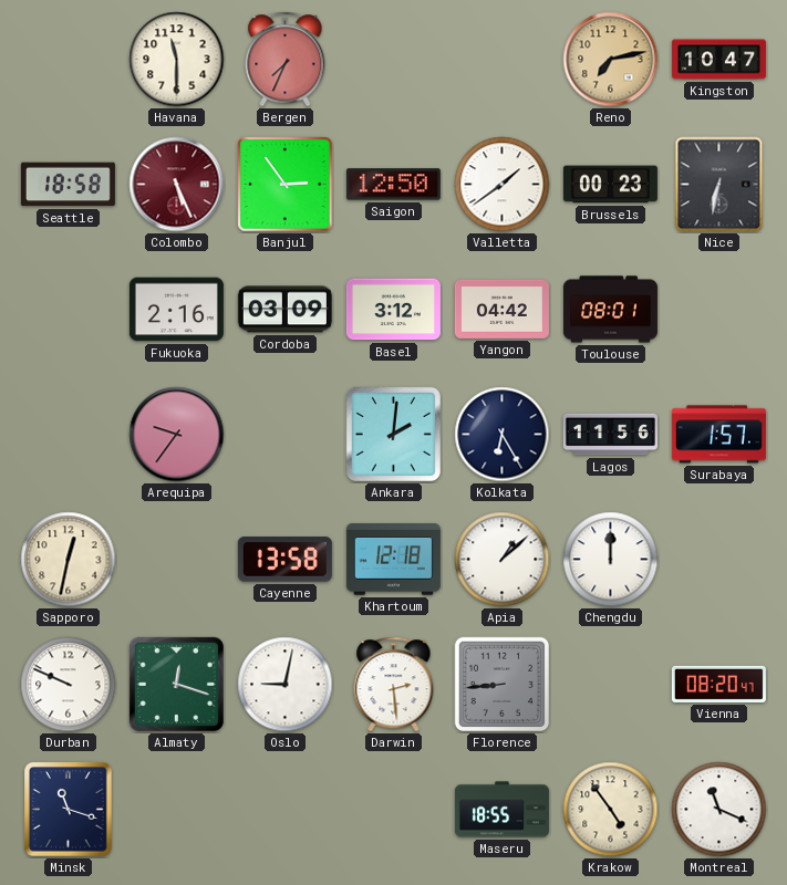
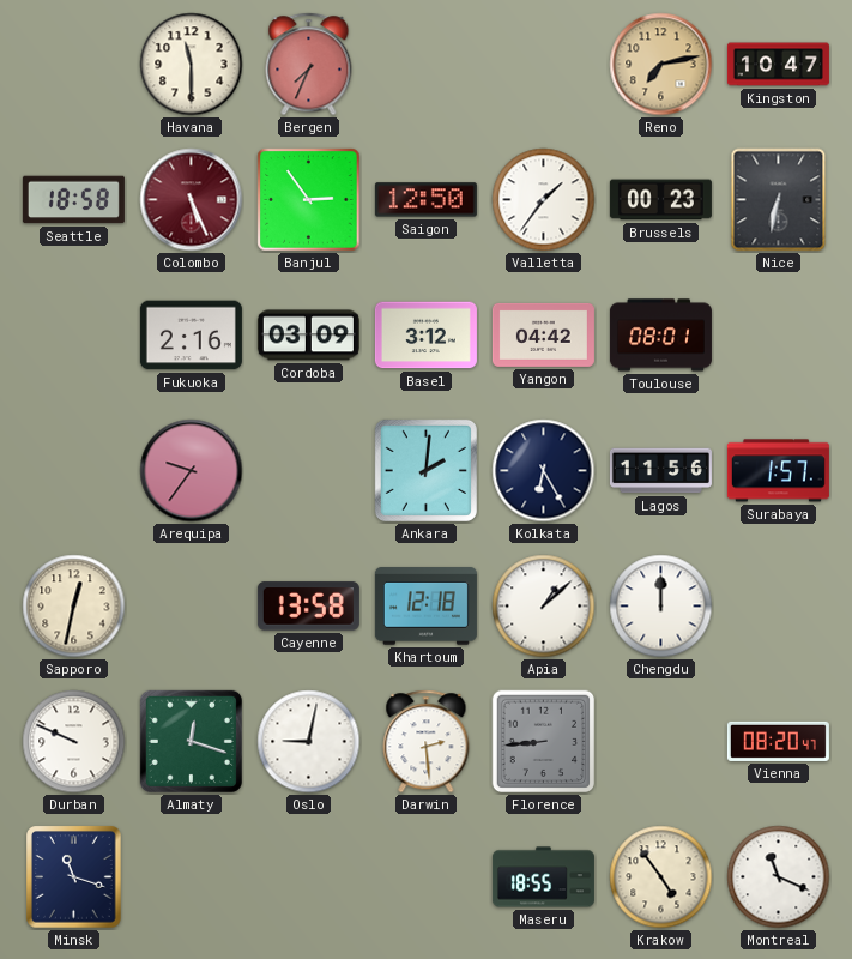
Valletta: 1:39 -> 1:36
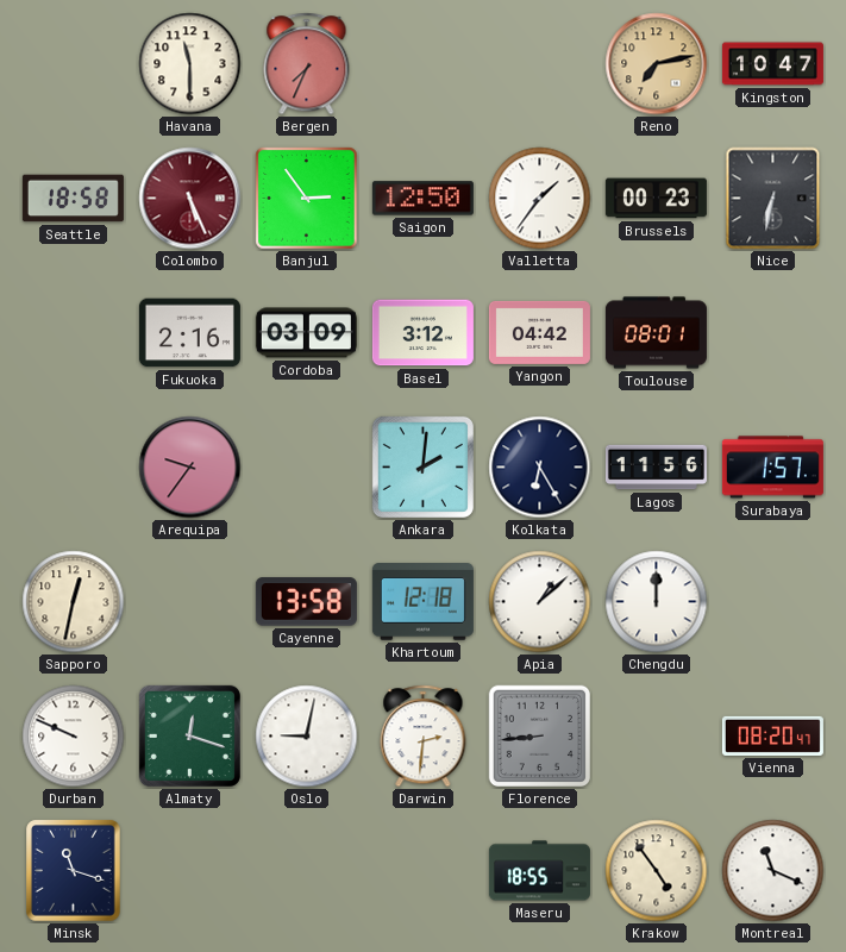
Darwin: 2:29 -> 2:31
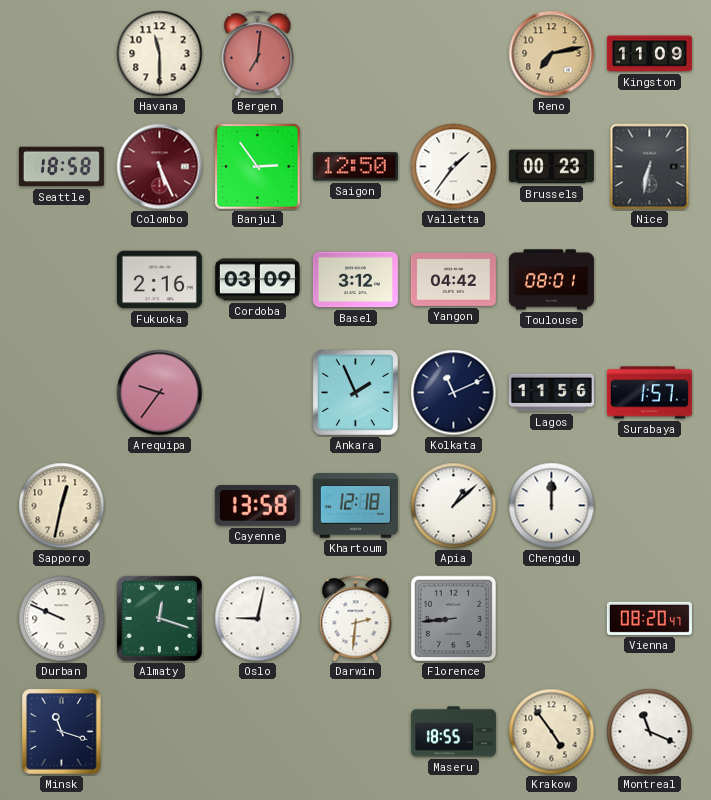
Bergen: 7:34 -> 7:01
Kingston: 10:47 -> 11:09
Ankara: 2:01 -> 1:56
Kolkata: 6:25 -> 11:11
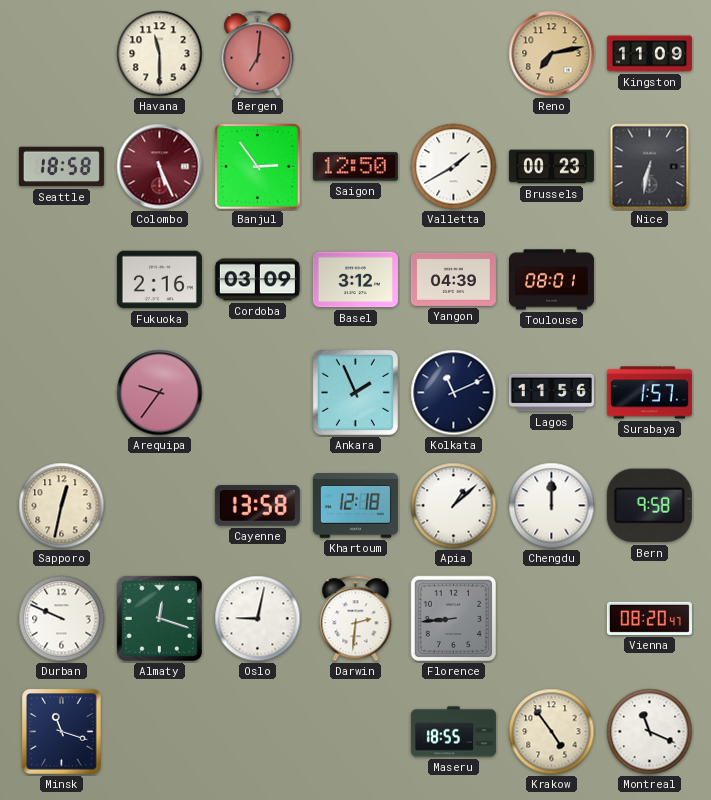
Valletta: 1:36 -> 1:40
Yangon: 04:42 -> 04:39
Bern: none -> 9:58
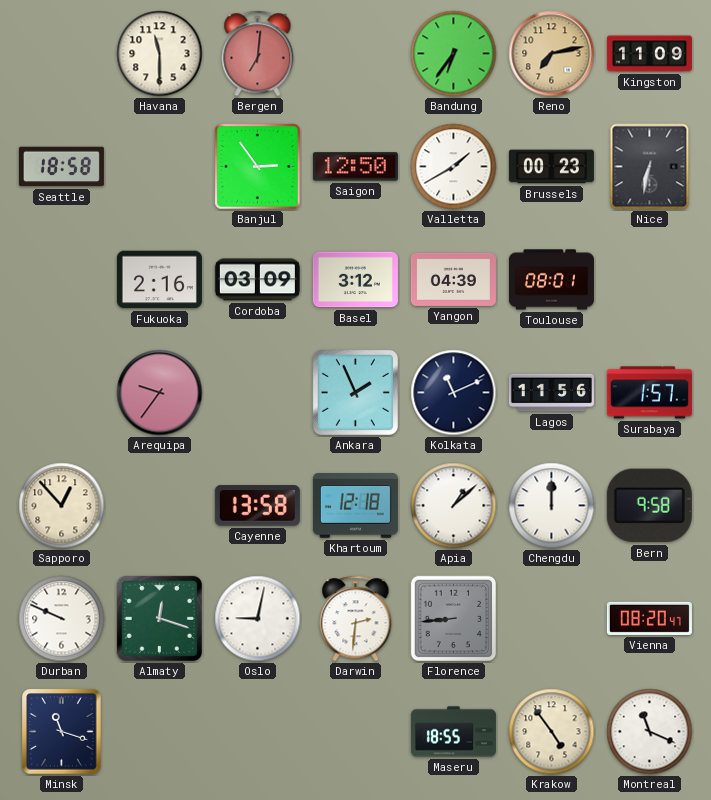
Bandung: none -> 6:36
Colombo: 5:26 -> none
Sapporo: 12:32 -> 12:53
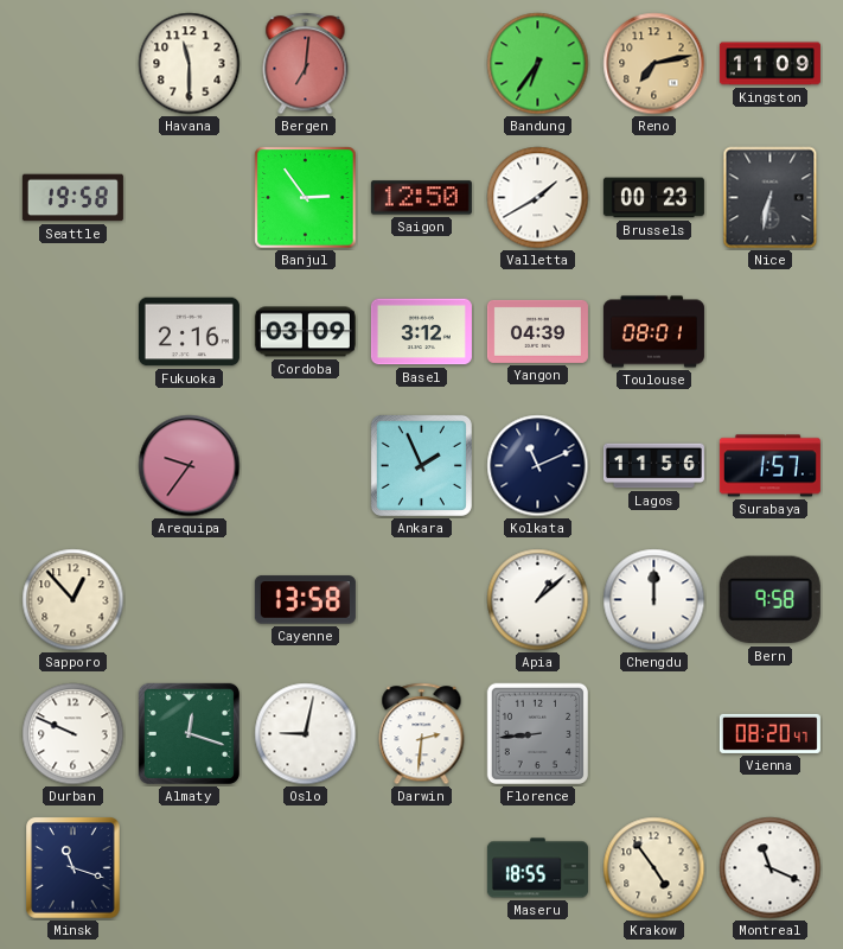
Seattle: 18:58 -> 19:58
Khartoum: 12:18 -> none
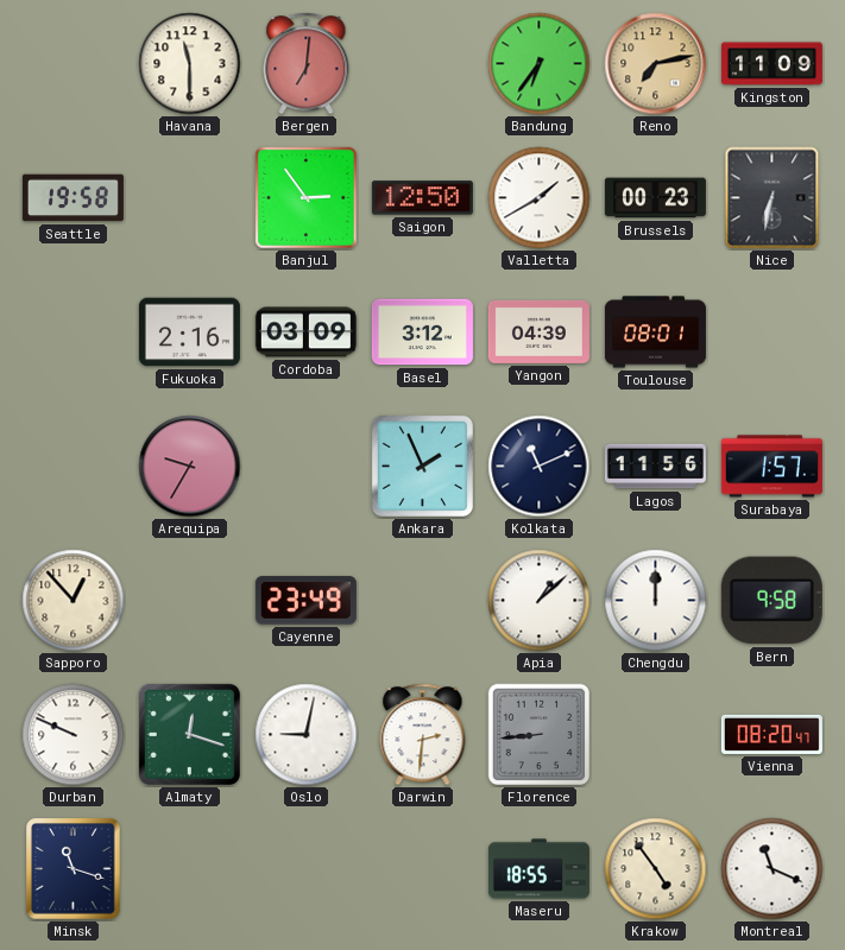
Arequipa: 9:36 -> 9:35
Cayenne: 13:58 -> 23:49
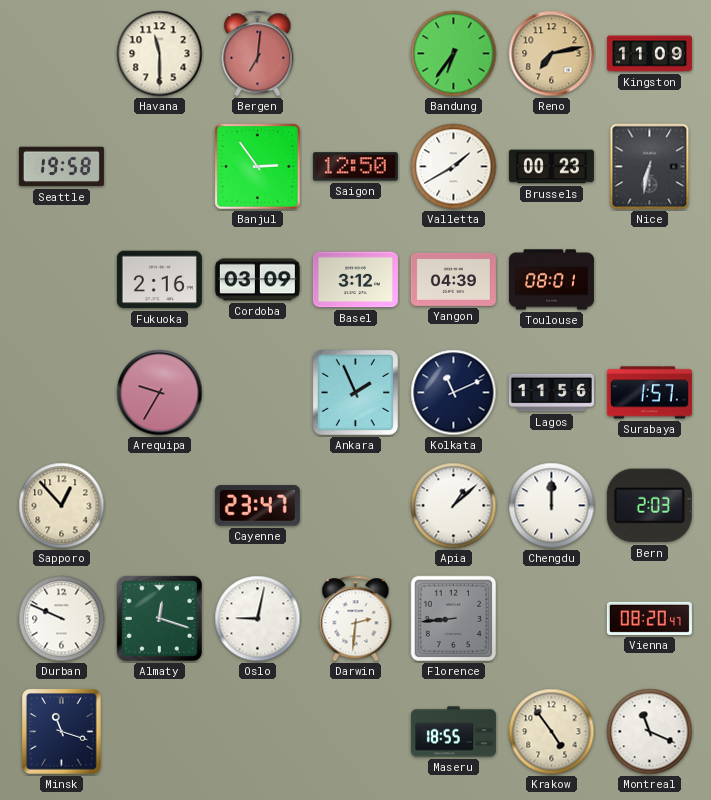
Cayenne: 23:49 -> 23:47
Bern: 9:58 -> 2:03
